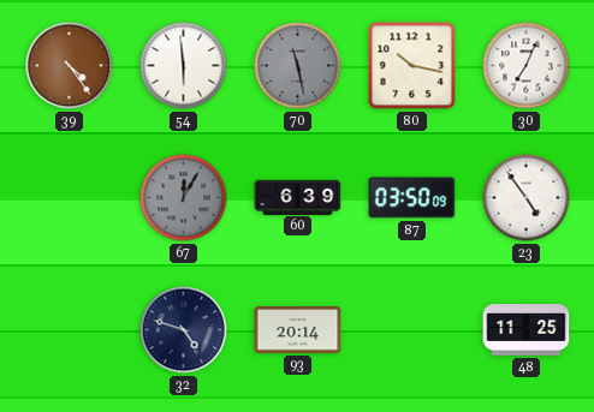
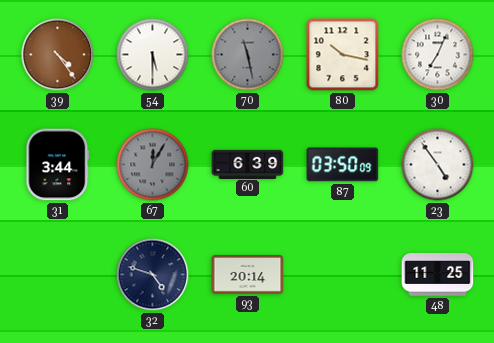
54: 5:59 -> 5:30
31: none -> 3:44
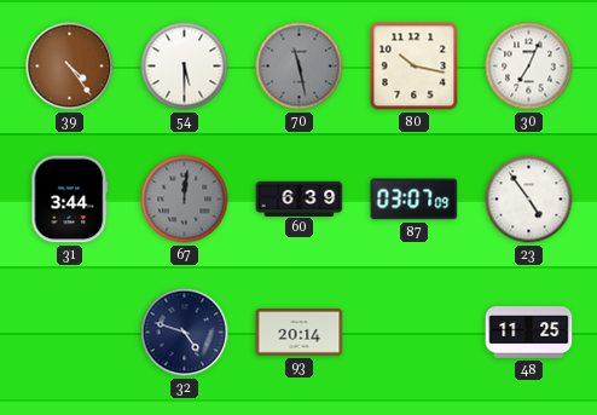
67: 12:05 -> 12:01
87: 03:50 -> 03:07
